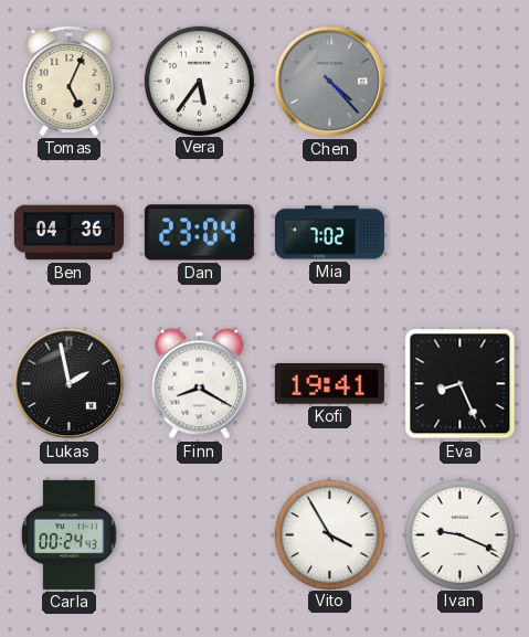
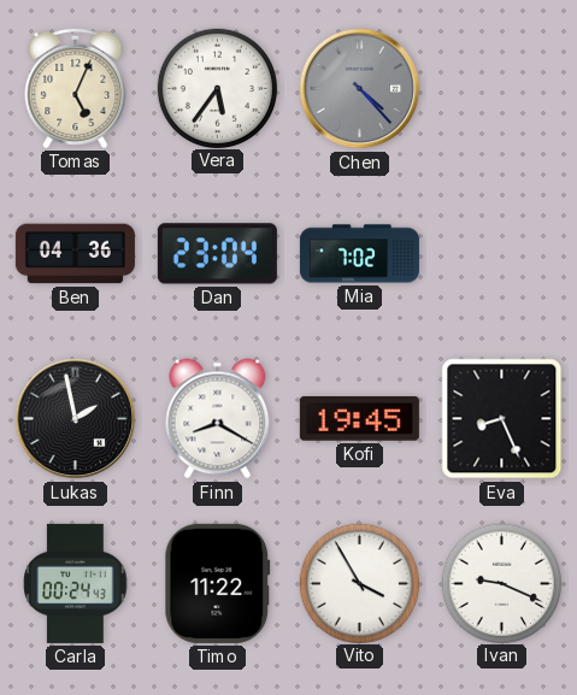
Kofi: 19:41 -> 19:45
Timo: none -> 11:22
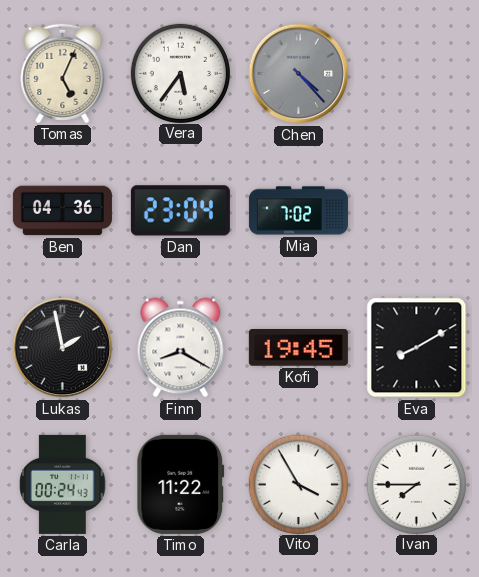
Eva: 8:26 -> 8:10
Ivan: 9:19 -> 7:45
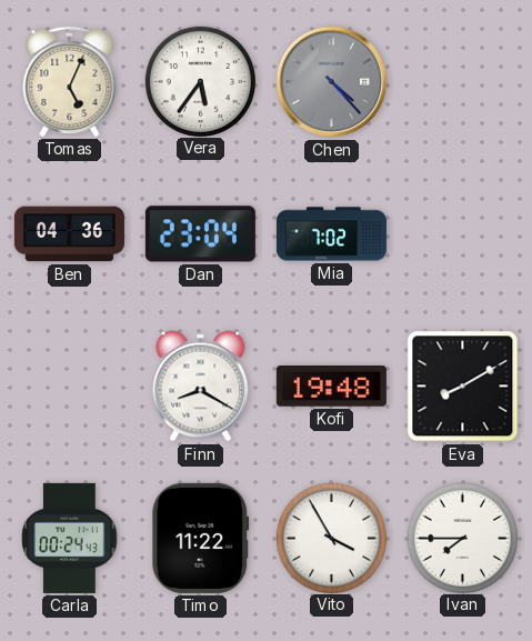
Lukas: 1:58 -> none
Kofi: 19:45 -> 19:48
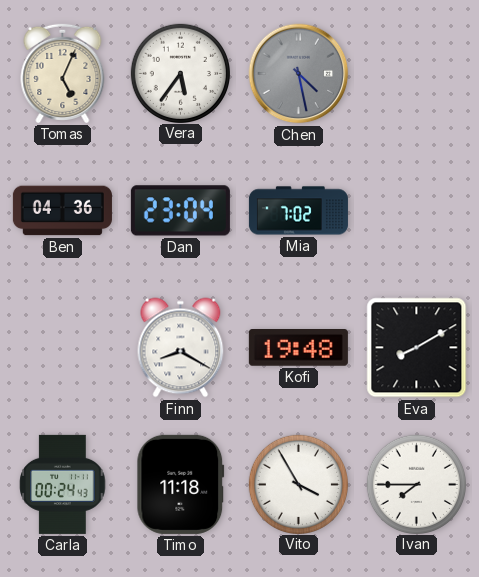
Chen: 4:23 -> 4:28
Timo: 11:22 -> 11:18
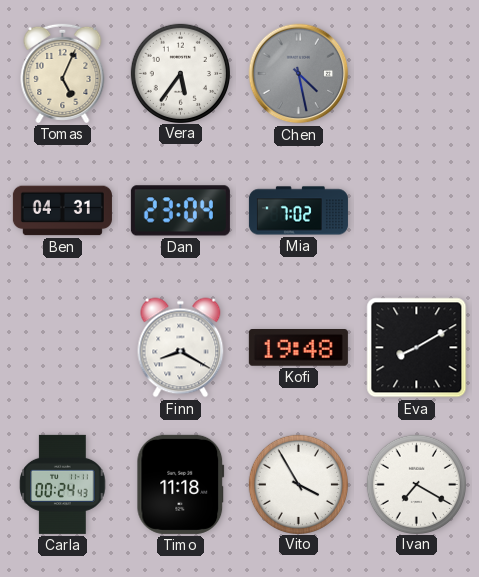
Ben: 04:36 -> 04:31
Ivan: 7:45 -> 7:20
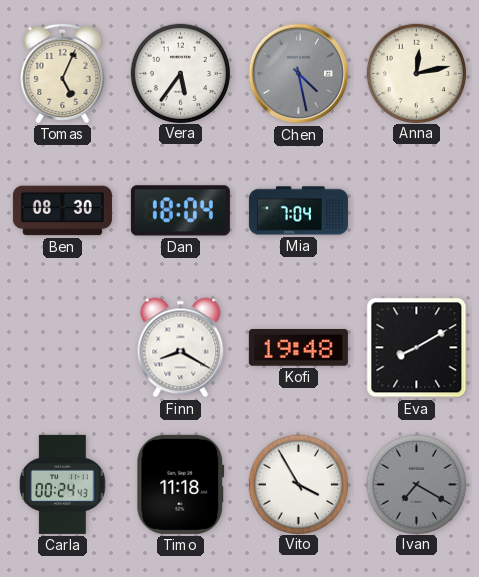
Anna: none -> 12:13
Ben: 04:31 -> 08:30
Dan: 23:04 -> 18:04
Mia: 7:02 -> 7:04
Ivan dial: white -> grey
